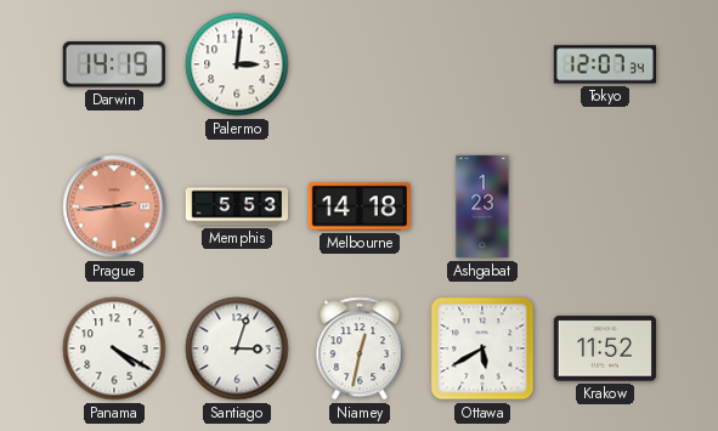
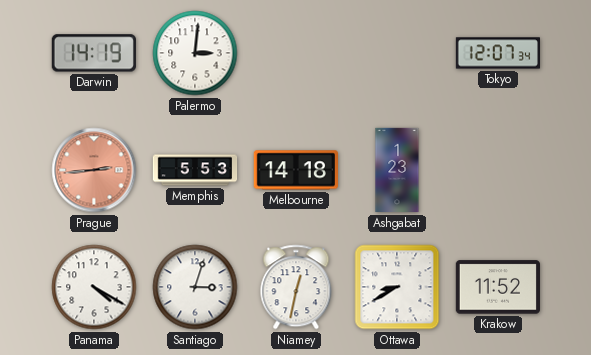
Ottawa: 5:40 -> 8:40
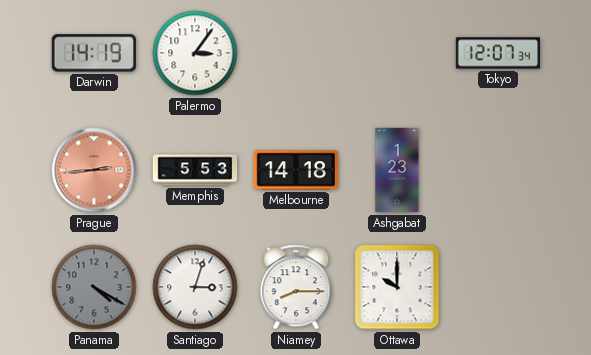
Palermo: 3:01 -> 3:06
Panama dial: white -> grey
Niamey: 12:32 -> 8:15
Ottawa: 8:40 -> 10:00
Krakow: 11:52 -> none
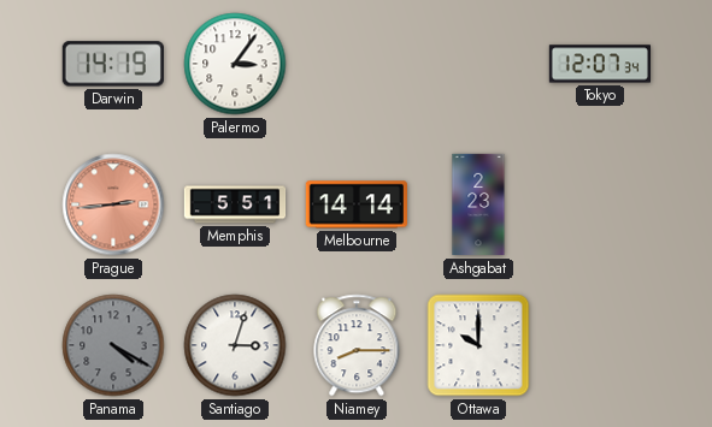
Memphis: 5:53 -> 5:51
Melbourne: 14:18 -> 14:14
Ashgabat: 1:23 -> 2:23
